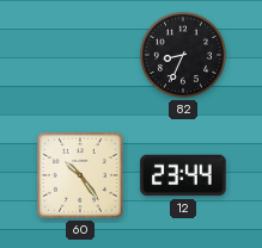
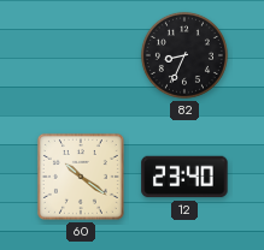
60: 10:24 -> 10:21
12: 23:44 -> 23:40
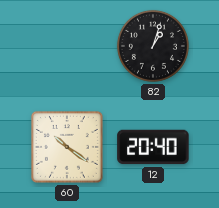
82: 8:34 -> 1:03
12: 23:40 -> 20:40
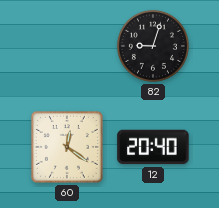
82: 1:03 -> 9:03
60: 10:21 -> 12:21
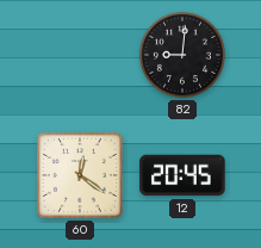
82: 9:03 -> 9:01
12: 20:40 -> 20:45
